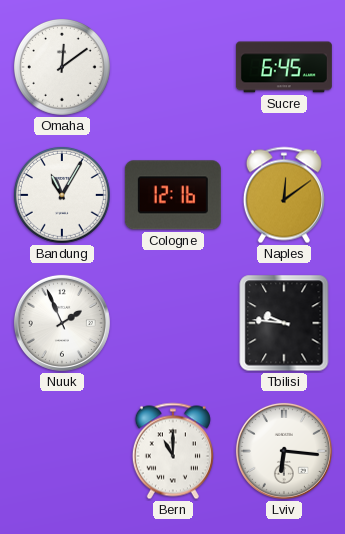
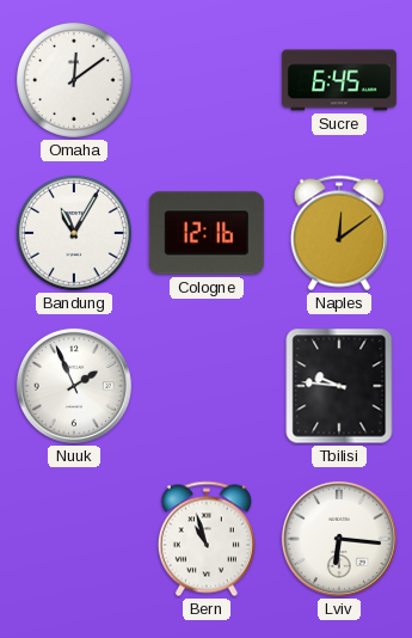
Bern: 11:00 -> 10:57
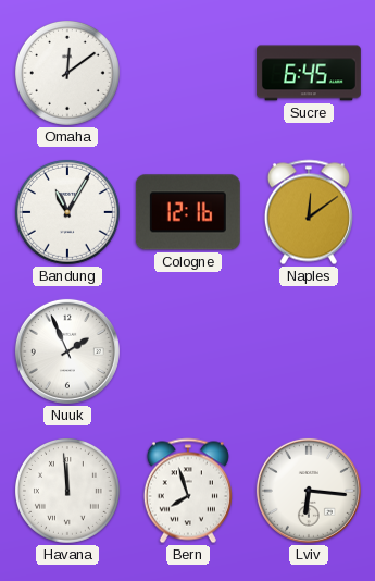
Tbilisi: 9:46 -> none
Havana: none -> 11:59
Bern: 10:57 -> 7:57
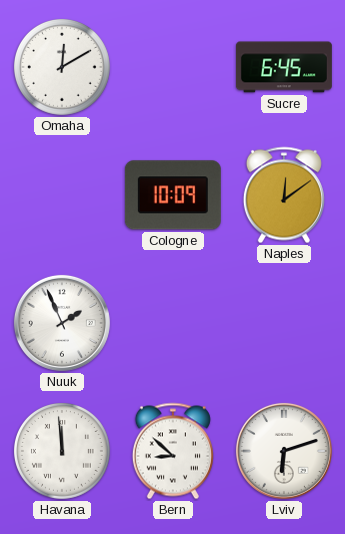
Omaha: 12:09 -> 12:10
Bandung: 11:05 -> none
Cologne: 12:16 -> 10:09
Bern: 7:57 -> 8:52
Lviv: 6:16 -> 6:12
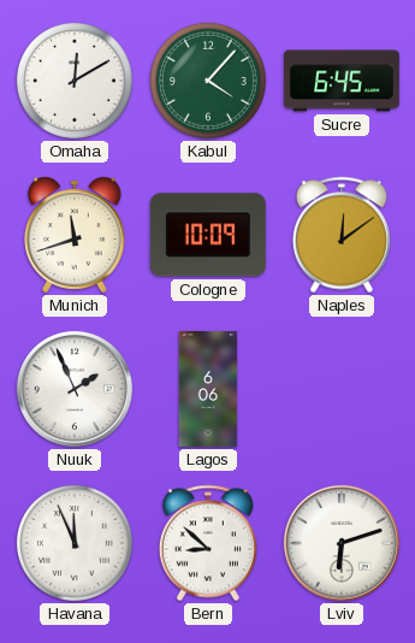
Kabul: none -> 4:07
Munich: none -> 11:42
Lagos: none -> 6:06
Havana: 11:59 -> 11:56
